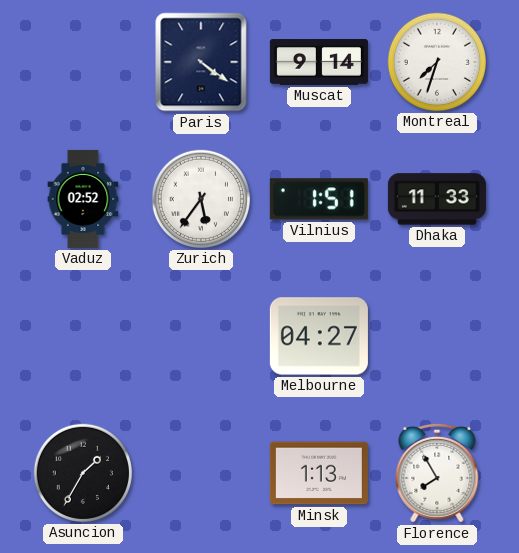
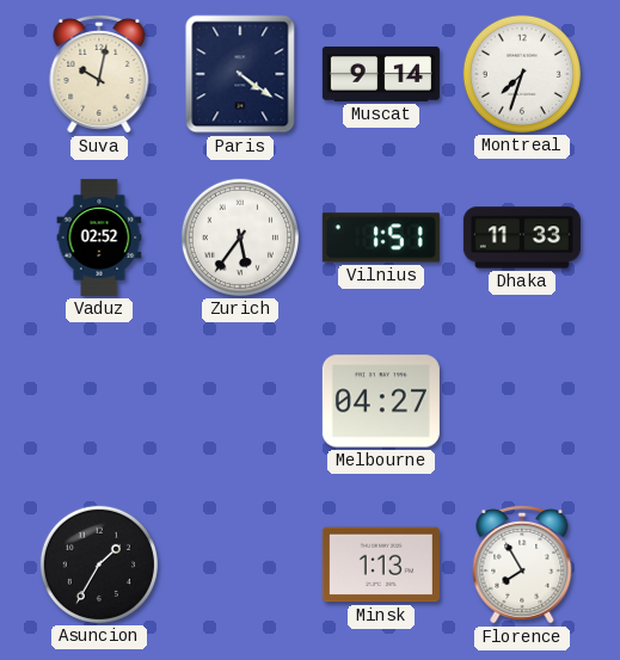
Suva: none -> 10:02
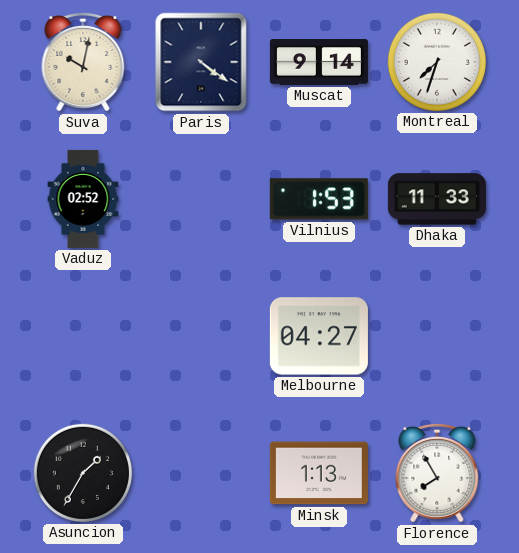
Zurich: 5:36 -> none
Vilnius: 1:51 -> 1:53
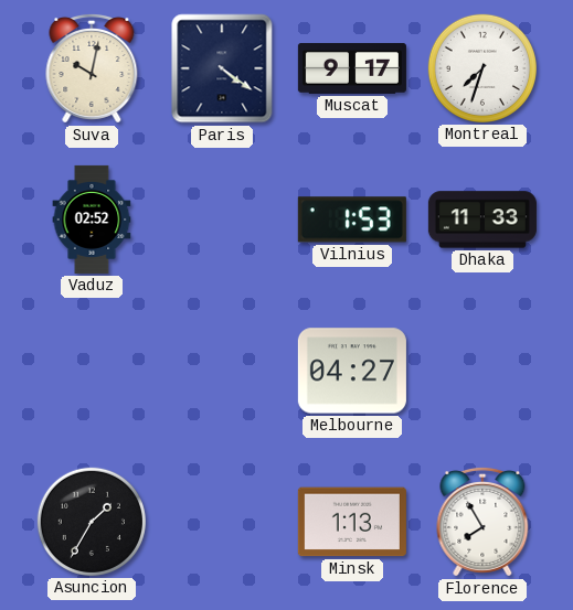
Muscat: 9:14 -> 9:17
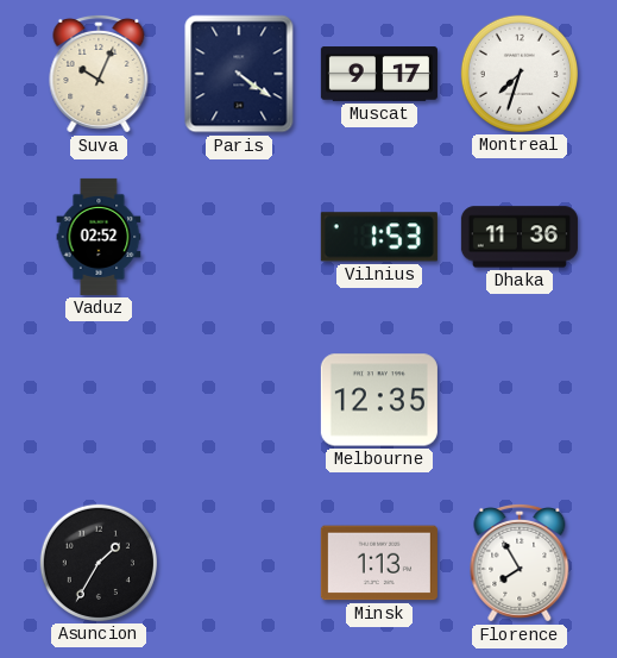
Suva: 10:02 -> 10:04
Dhaka: 11:33 -> 11:36
Melbourne: 04:27 -> 12:35
